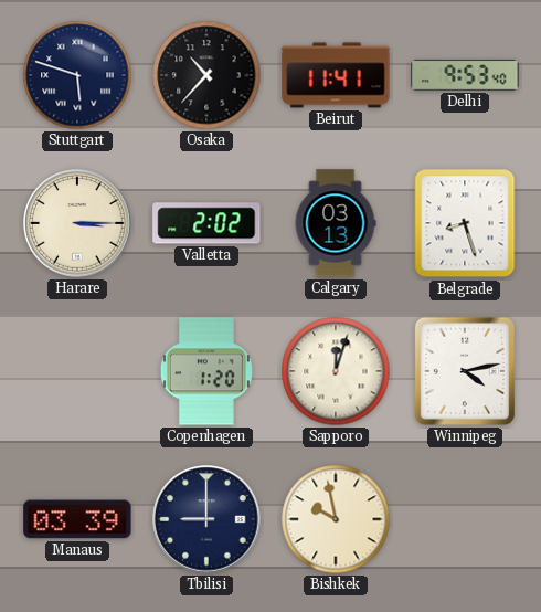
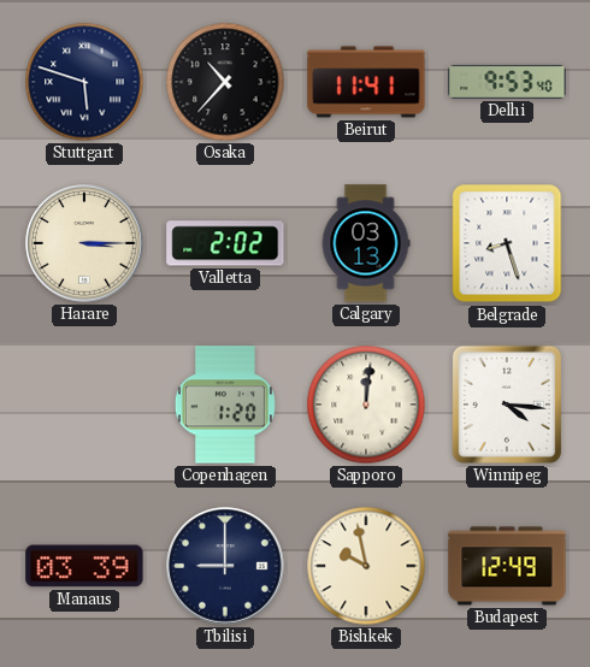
Sapporo: 12:03 -> 12:01
Winnipeg: 4:13 -> 4:16
Budapest: none -> 12:49
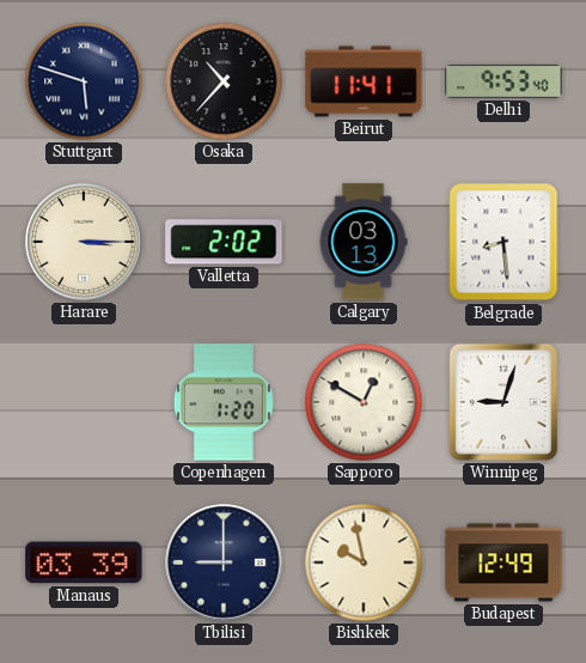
Belgrade: 8:27 -> 8:29
Sapporo: 12:01 -> 12:50
Winnipeg: 4:16 -> 9:03
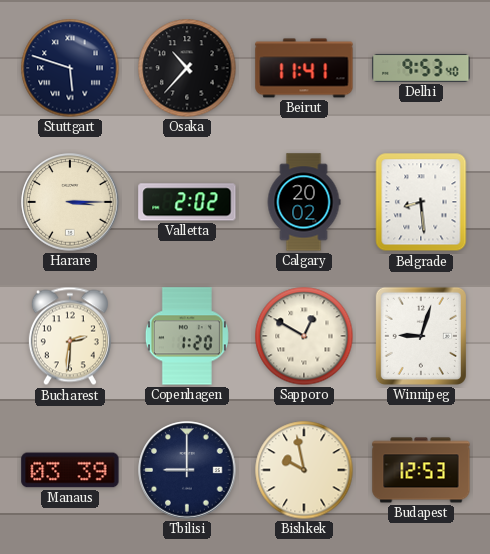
Calgary: 03:13 -> 20:02
Bucharest: none -> 2:31
Budapest: 12:49 -> 12:53
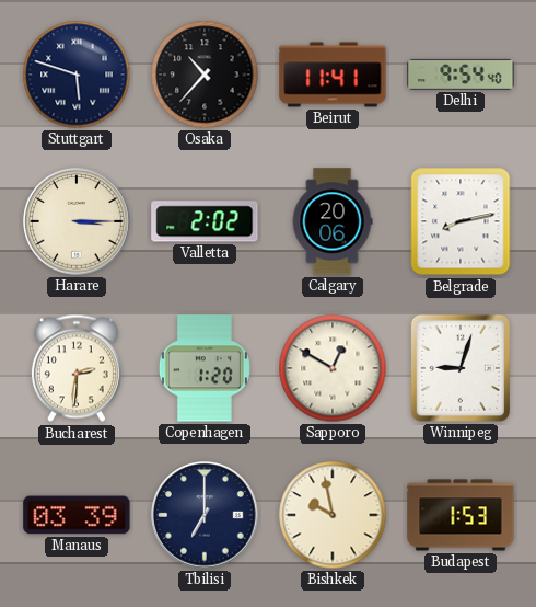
Delhi: 9:53 -> 9:54
Calgary: 20:02 -> 20:06
Belgrade: 8:29 -> 8:13
Tbilisi: 9:00 -> 7:00
Budapest: 12:53 -> 1:53
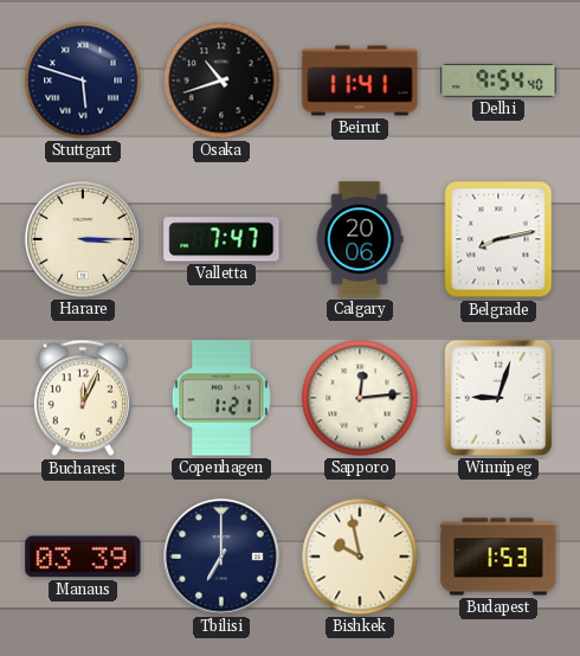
Osaka: 10:37 -> 10:42
Valletta: 2:02 -> 7:47
Bucharest: 2:31 -> 12:04
Copenhagen: 1:20 -> 1:21
Sapporo: 12:50 -> 12:14
